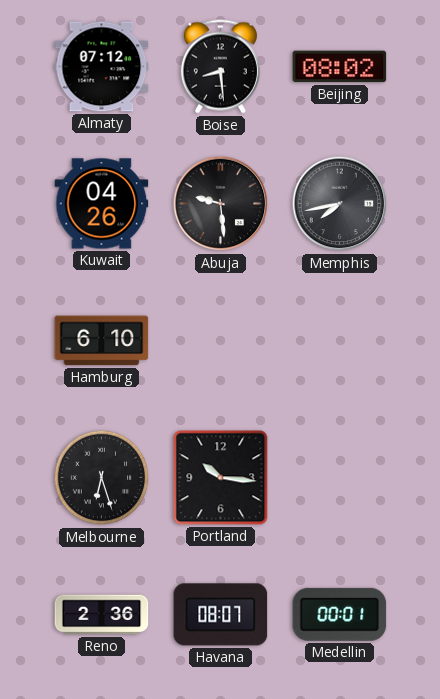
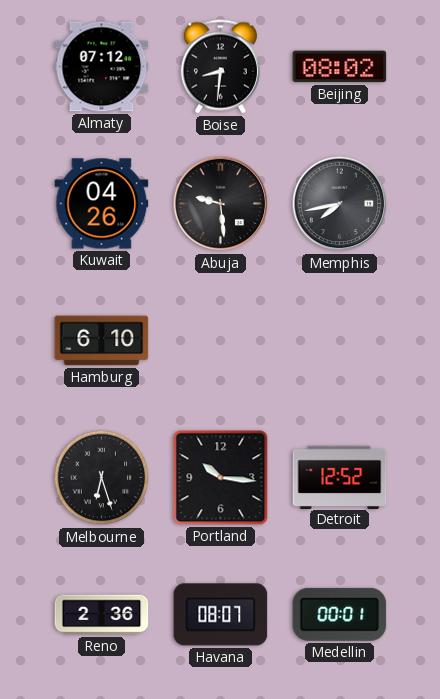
Boise: 8:29 -> 8:31
Detroit: none -> 12:52
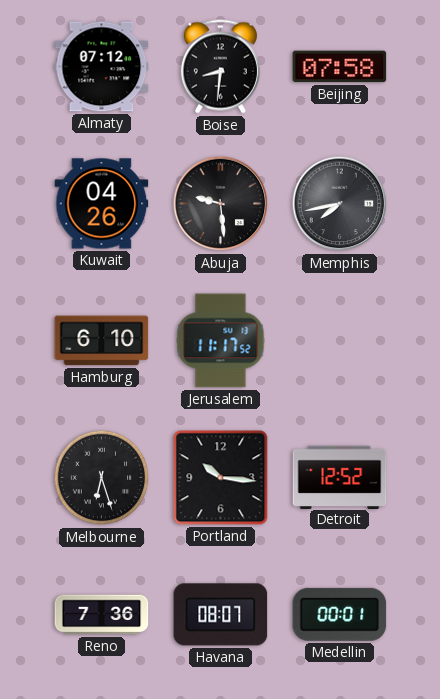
Beijing: 08:02 -> 07:58
Jerusalem: none -> 11:17
Reno: 2:36 -> 7:36
